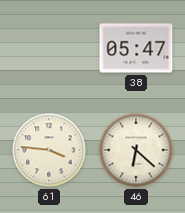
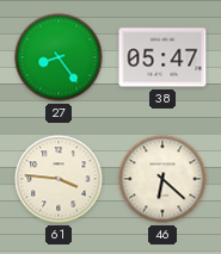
27: none -> 8:24
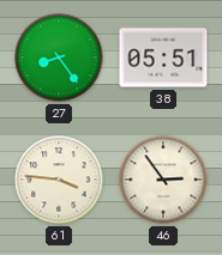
38: 05:47 -> 05:51
46: 6:22 -> 2:54
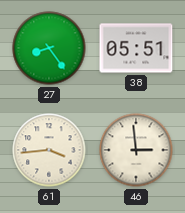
61: 3:46 -> 3:44
46: 2:54 -> 2:59
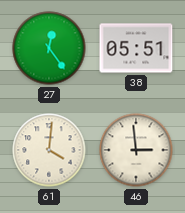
27: 8:24 -> 12:24
61: 3:44 -> 4:01
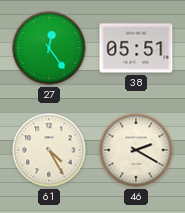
61: 4:01 -> 4:25
46: 2:59 -> 2:20
